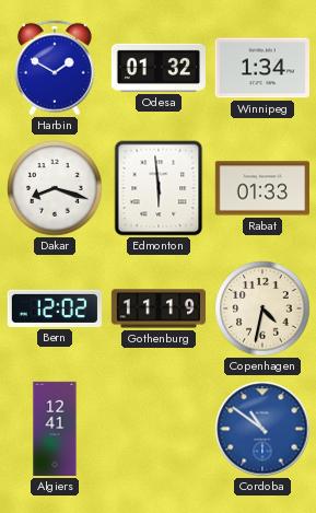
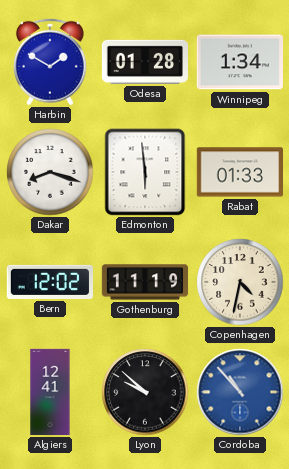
Odesa: 01:32 -> 01:28
Lyon: none -> 9:52
Cordoba: 10:51 -> 10:53
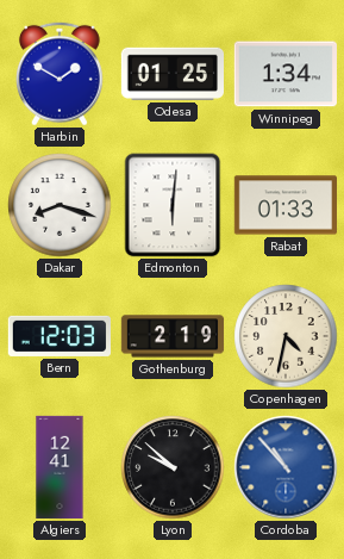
Odesa: 01:28 -> 01:25
Edmonton: 5:59 -> 6:01
Bern: 12:02 -> 12:03
Gothenburg: 11:19 -> 2:19
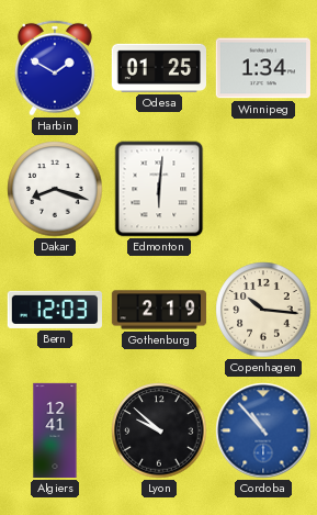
Rabat: 01:33 -> none
Copenhagen: 4:32 -> 10:16
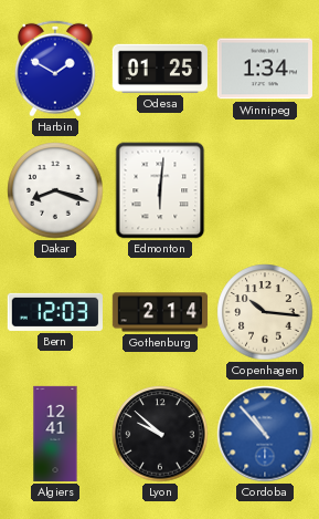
Gothenburg: 2:19 -> 2:14
